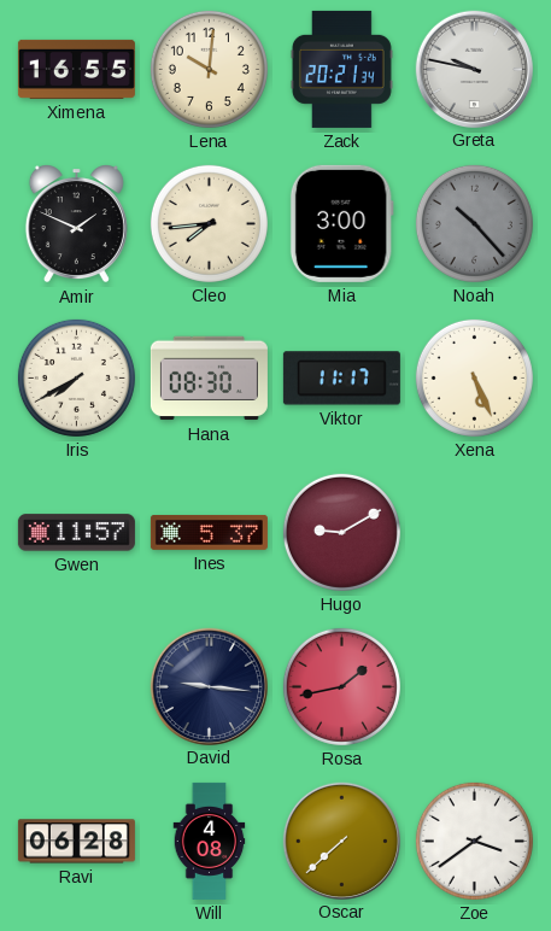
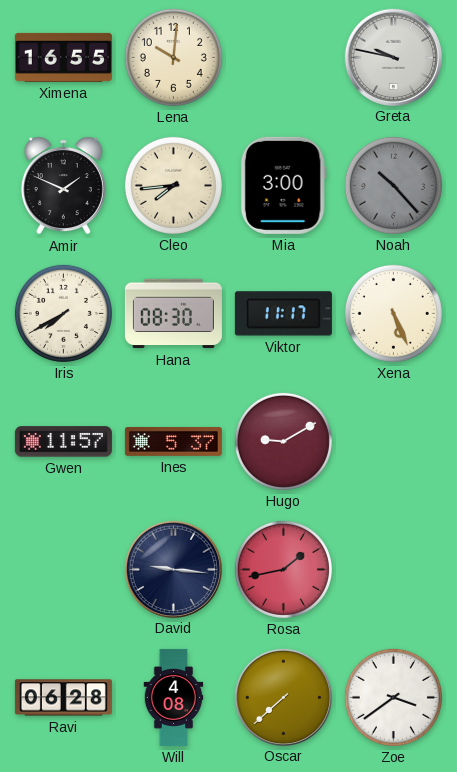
Zack: 20:21 -> none
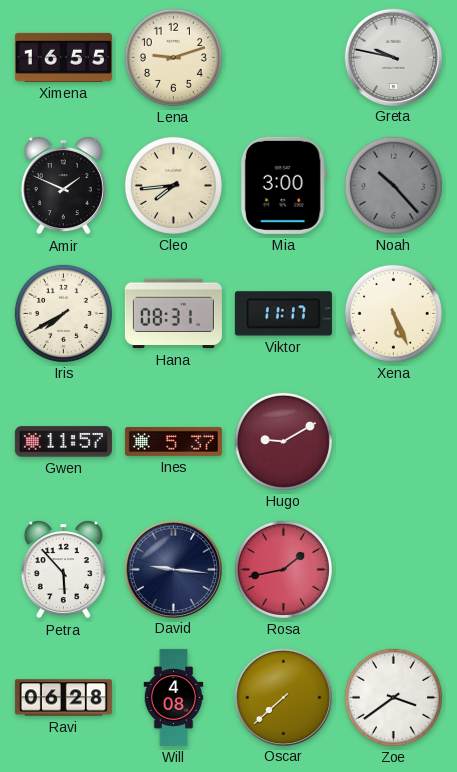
Lena: 10:01 -> 9:12
Hana: 08:30 -> 08:31
Petra: none -> 5:53
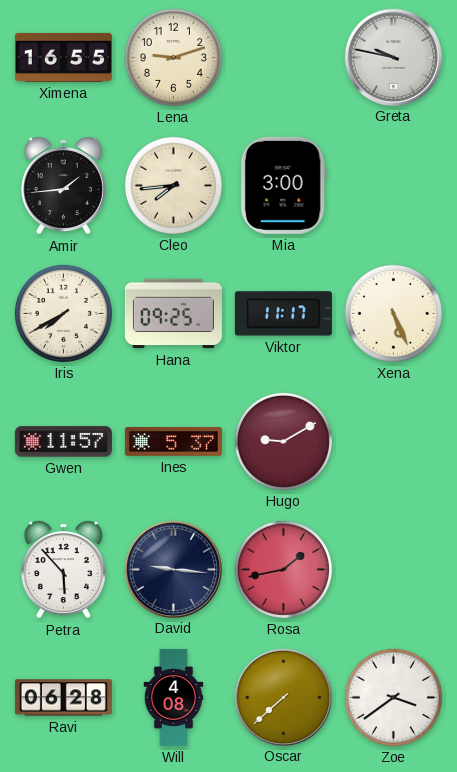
Amir: 1:49 -> 1:44
Noah: 10:23 -> none
Hana: 08:31 -> 09:25
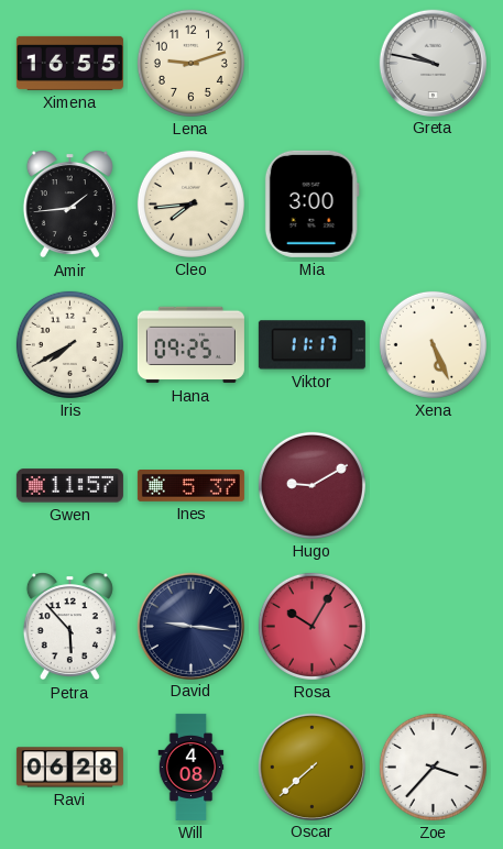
Rosa: 1:43 -> 10:05
Zoe: 3:39 -> 3:37
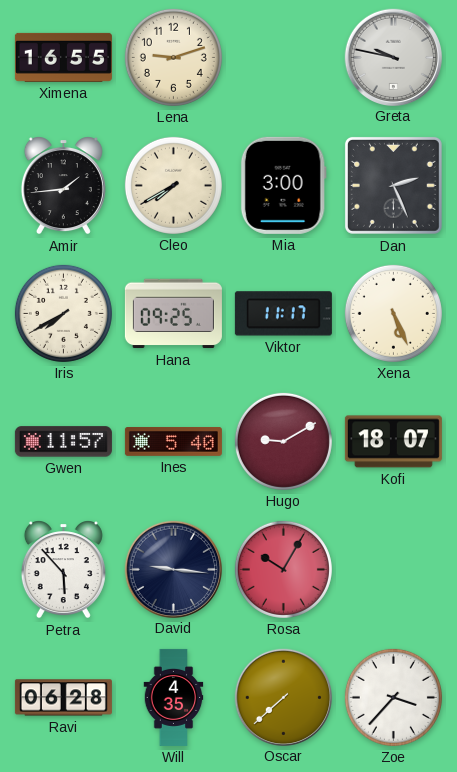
Cleo: 7:44 -> 7:40
Dan: none -> 2:26
Ines: 5:37 -> 5:40
Kofi: none -> 18:07
Will: 4:08 -> 4:35
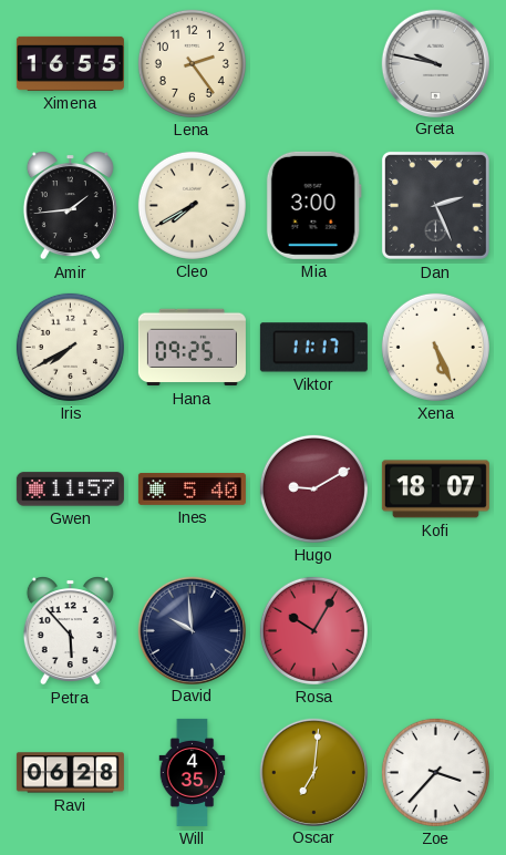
Lena: 9:12 -> 2:24
David: 9:16 -> 9:59
Oscar: 7:38 -> 7:01
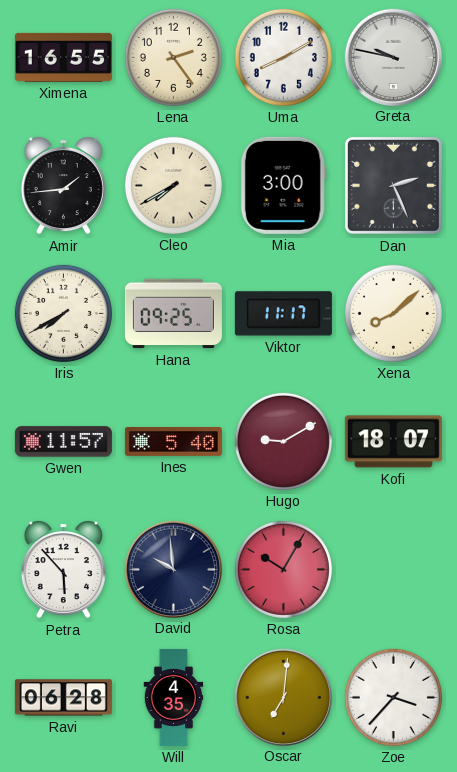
Uma: none -> 8:10
Xena: 5:26 -> 8:08
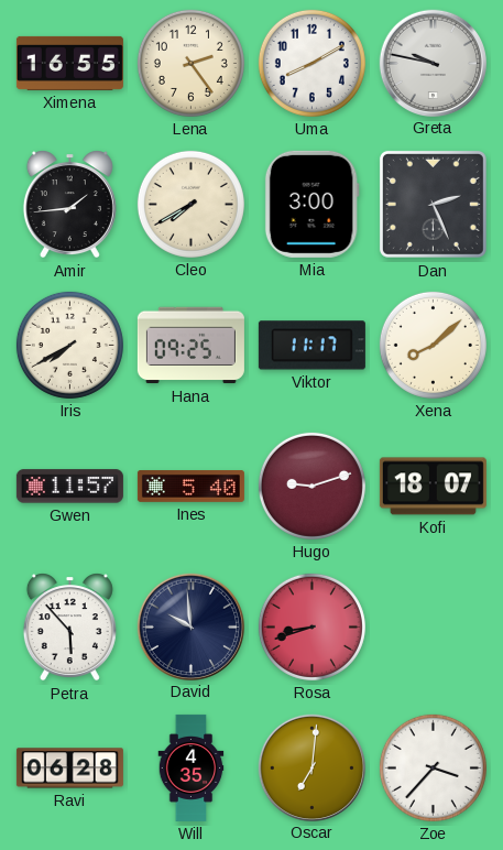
Hugo: 9:10 -> 9:12
Rosa: 10:05 -> 8:42
